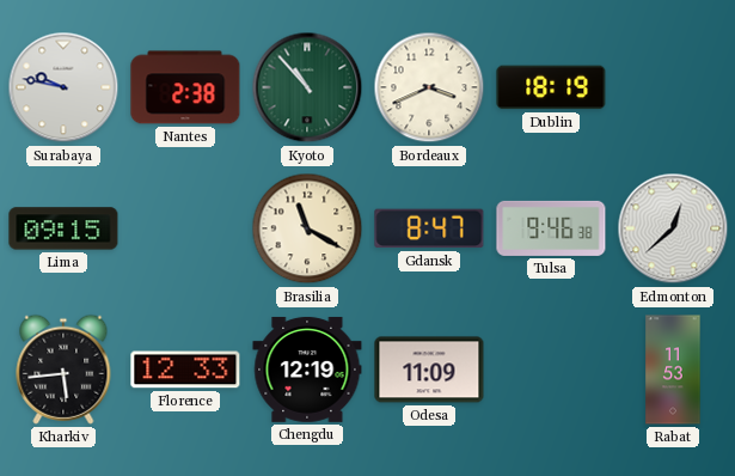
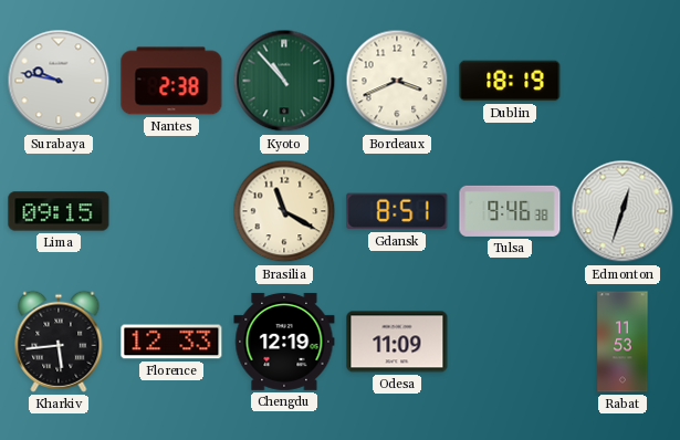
Gdansk: 8:47 -> 8:51
Edmonton: 12:38 -> 12:33
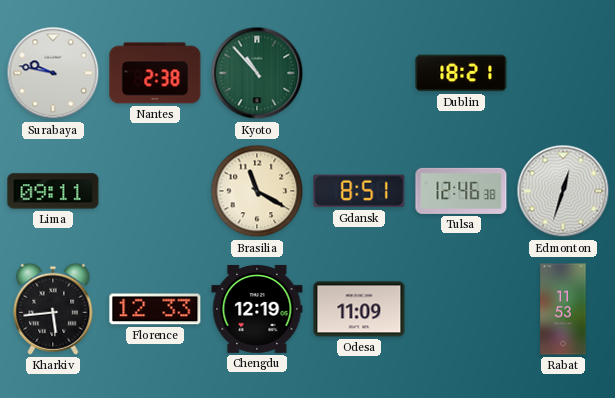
Bordeaux: 3:41 -> none
Dublin: 18:19 -> 18:21
Lima: 09:15 -> 09:11
Tulsa: 9:46 -> 12:46
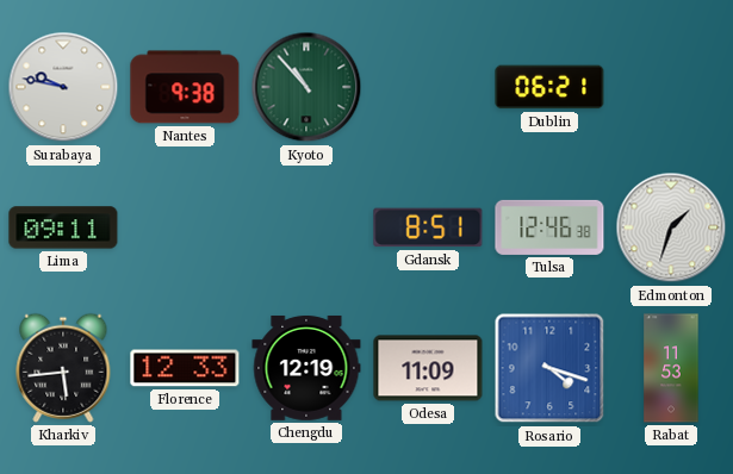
Nantes: 2:38 -> 9:38
Dublin: 18:21 -> 06:21
Brasilia: 11:20 -> none
Edmonton: 12:33 -> 1:33
Rosario: none -> 4:18
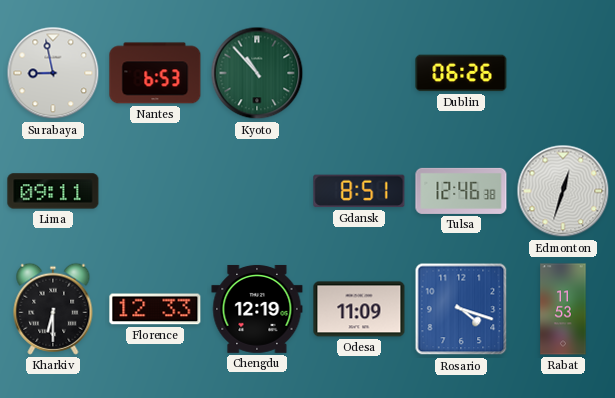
Surabaya: 9:47 -> 8:58
Nantes: 9:38 -> 6:53
Dublin: 06:21 -> 06:26
Edmonton: 1:33 -> 12:33
Kharkiv: 5:44 -> 6:30
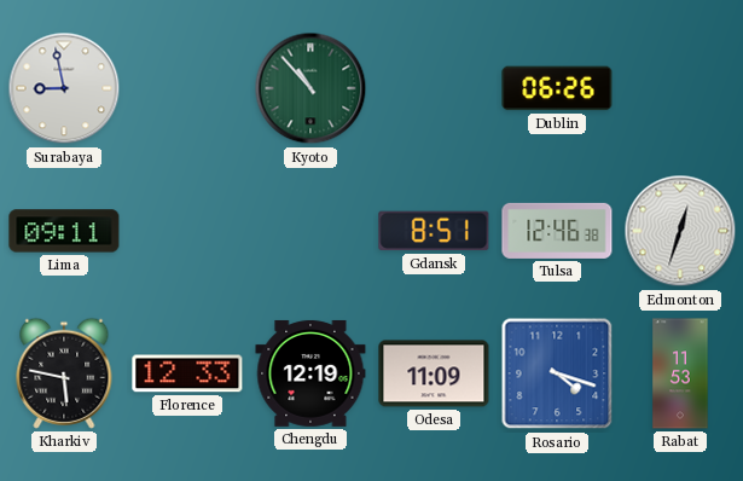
Nantes: 6:53 -> none
Kharkiv: 6:30 -> 5:47
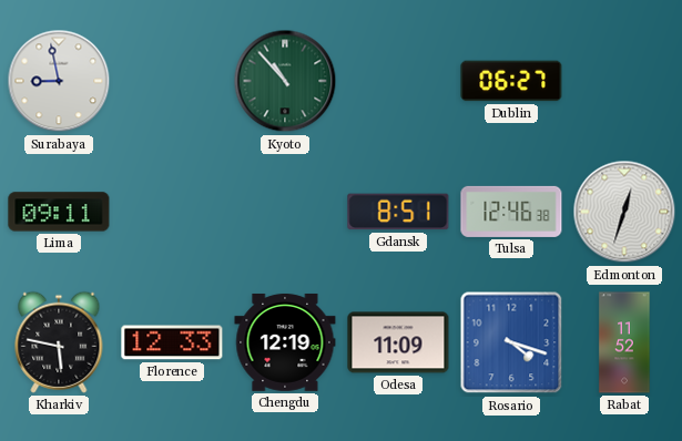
Dublin: 06:26 -> 06:27
Rabat: 11:53 -> 11:52
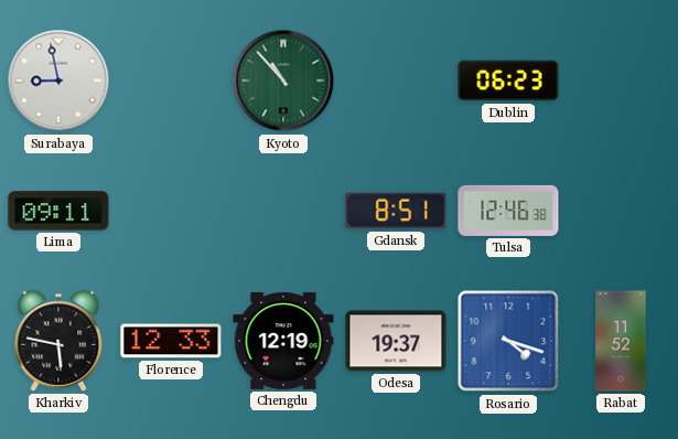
Dublin: 06:27 -> 06:23
Edmonton: 12:33 -> none
Odesa: 11:09 -> 19:37
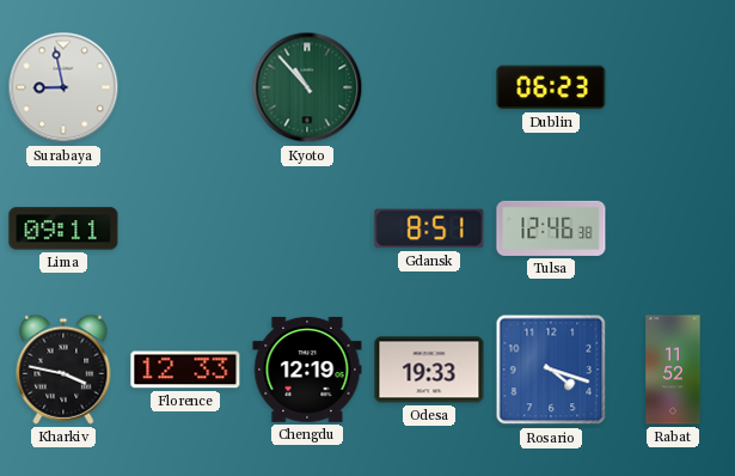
Kharkiv: 5:47 -> 3:47
Odesa: 19:37 -> 19:33
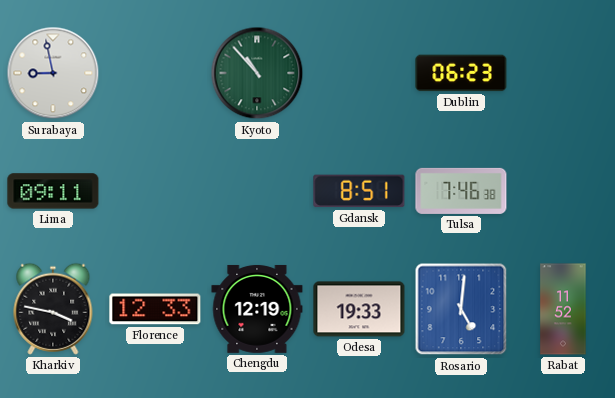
Tulsa: 12:46 -> 7:46
Rosario: 4:18 -> 5:01
